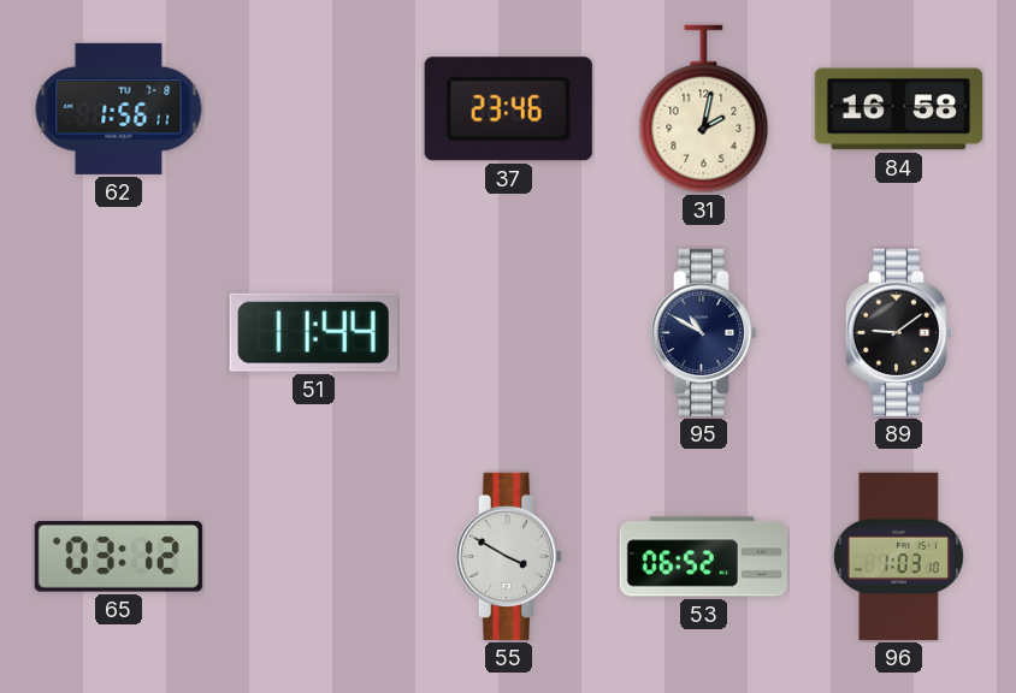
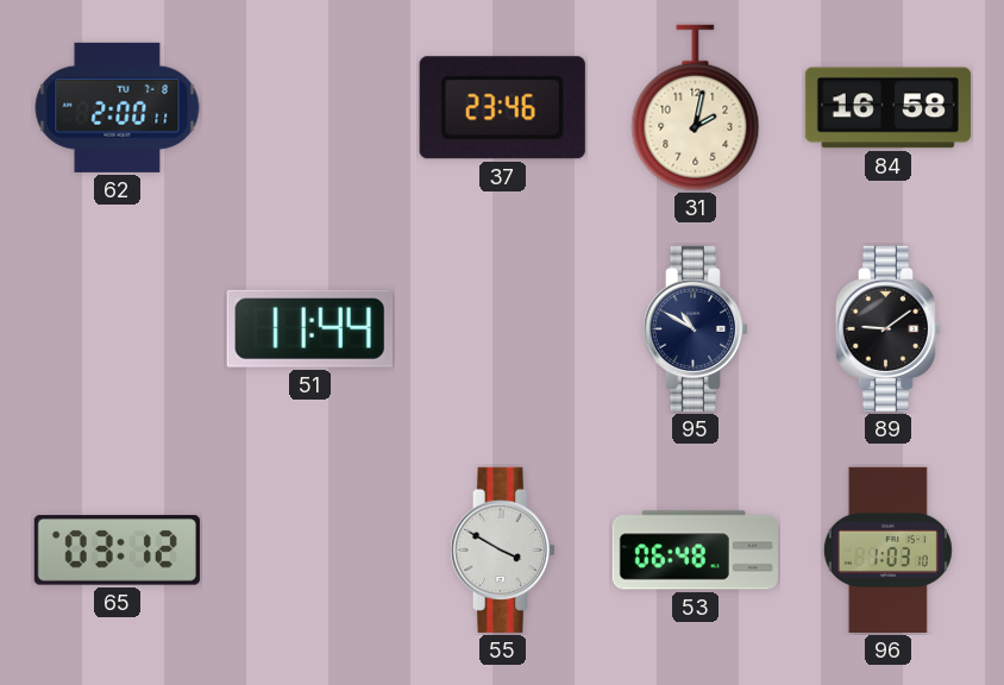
62: 1:56 -> 2:00
53: 06:52 -> 06:48
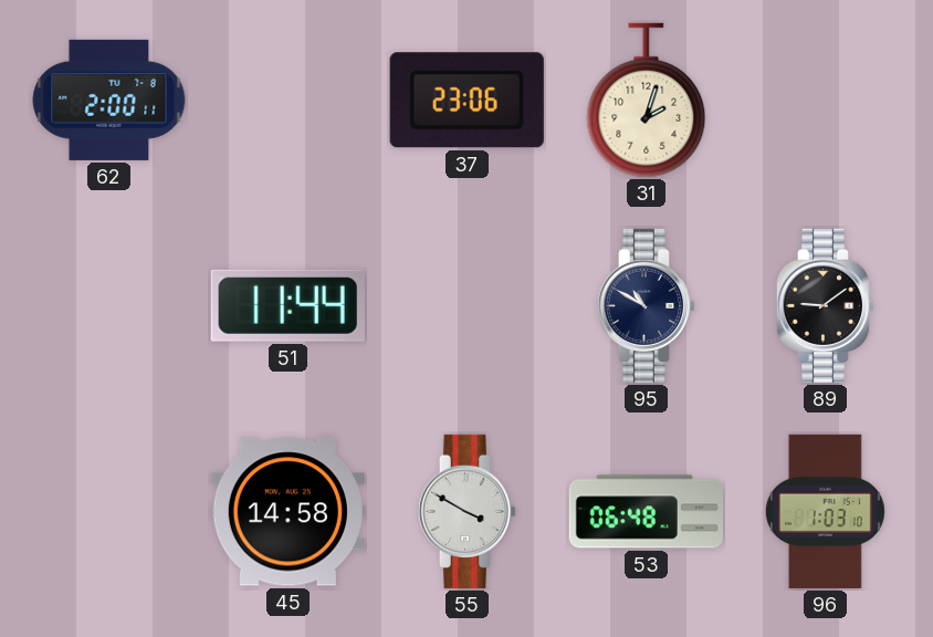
37: 23:46 -> 23:06
31: 2:02 -> 2:03
84: 16:58 -> none
65: 03:12 -> none
45: none -> 14:58
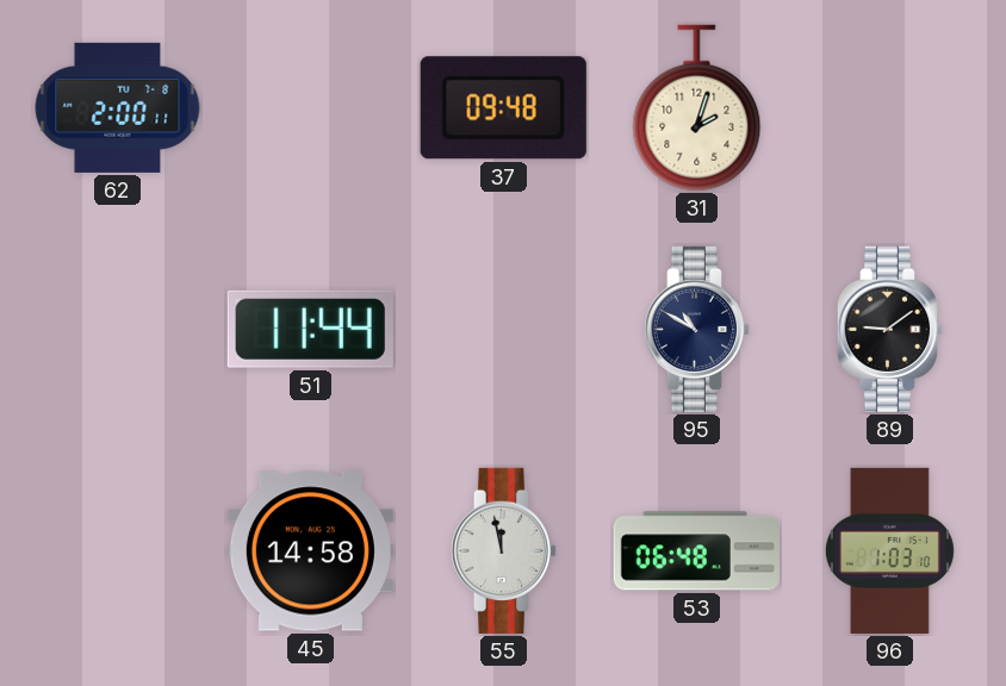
37: 23:06 -> 09:48
55: 3:50 -> 11:58
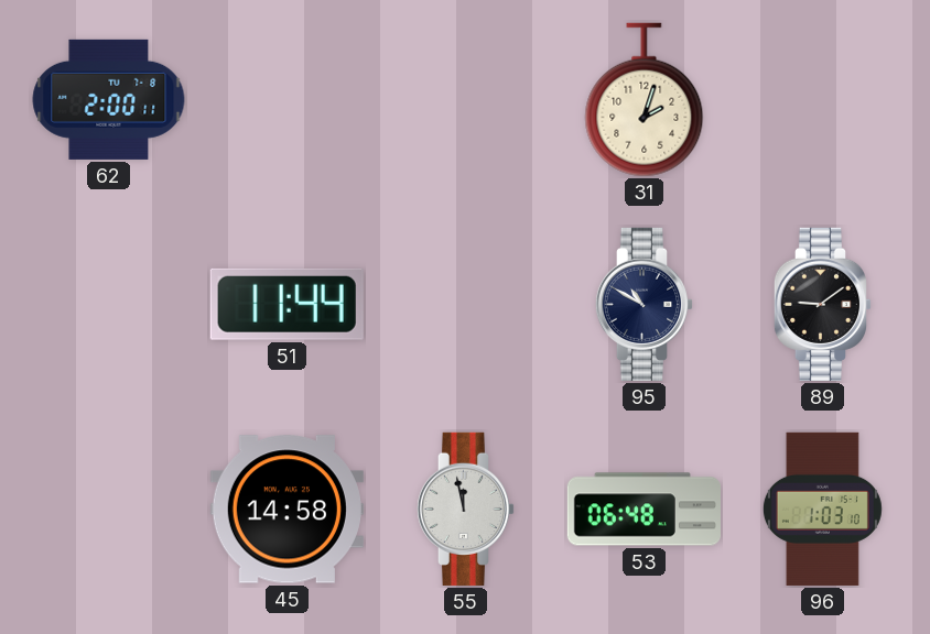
37: 09:48 -> none
